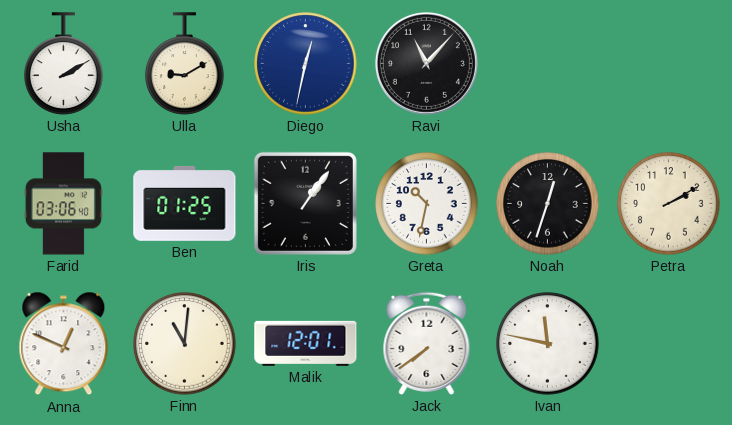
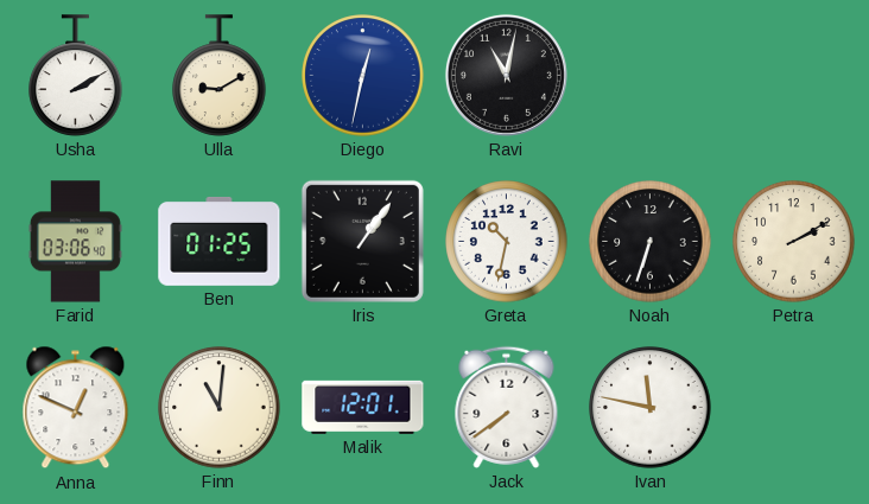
Ravi: 11:07 -> 11:02
Noah: 12:33 -> 6:33
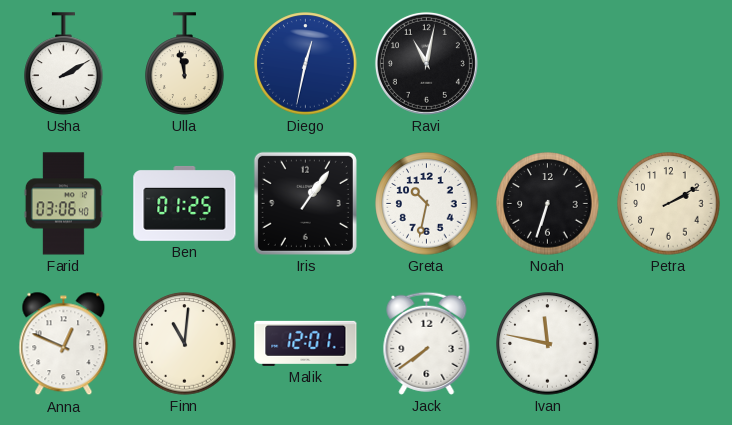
Ulla: 9:10 -> 11:58
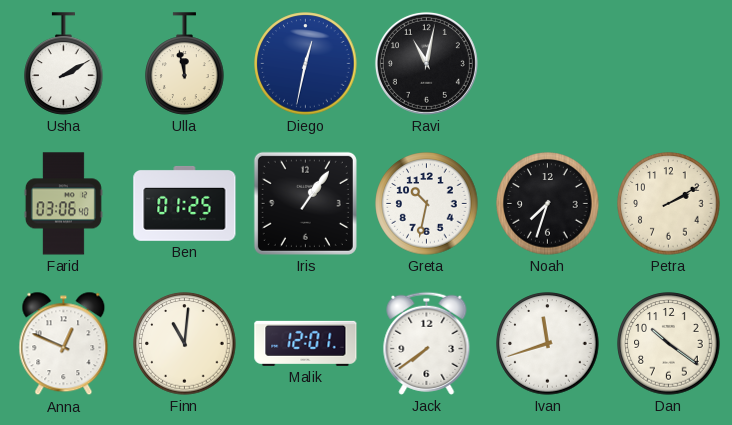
Noah: 6:33 -> 7:33
Ivan: 11:47 -> 11:42
Dan: none -> 10:21
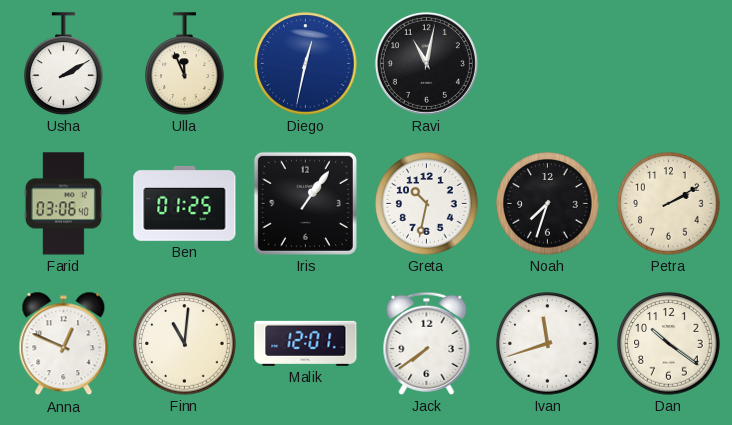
Ulla: 11:58 -> 11:56
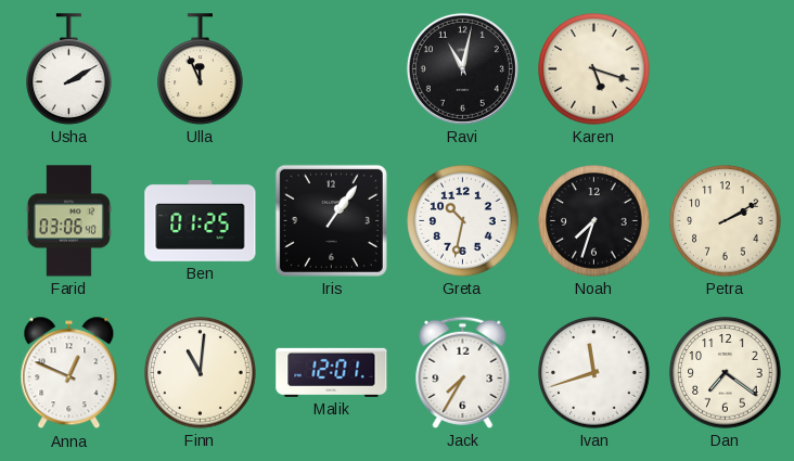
Diego: 12:32 -> none
Karen: none -> 5:18
Jack: 7:39 -> 7:35
Dan: 10:21 -> 7:21
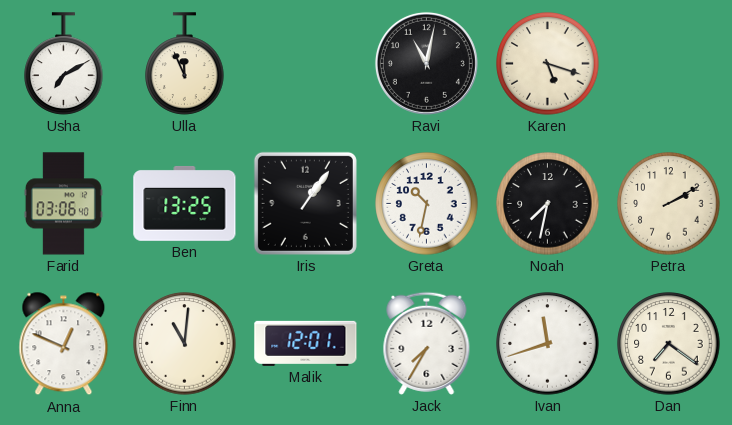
Usha: 2:10 -> 7:10
Ben: 01:25 -> 13:25
Noah: 7:33 -> 7:32
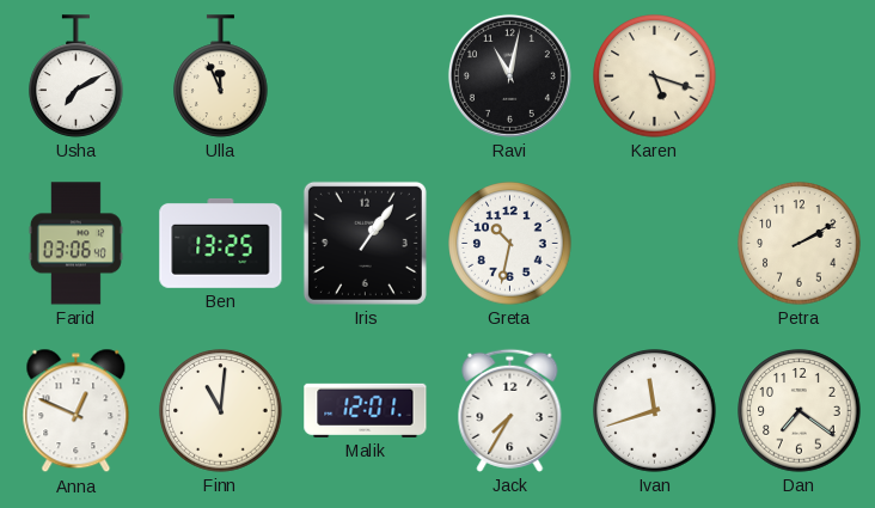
Noah: 7:32 -> none
